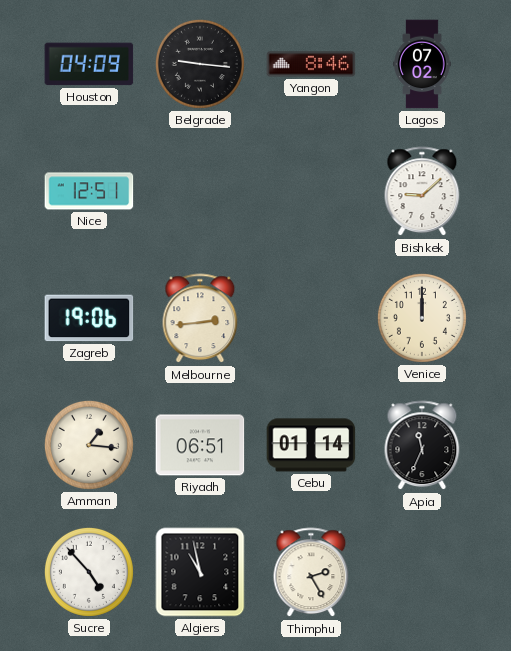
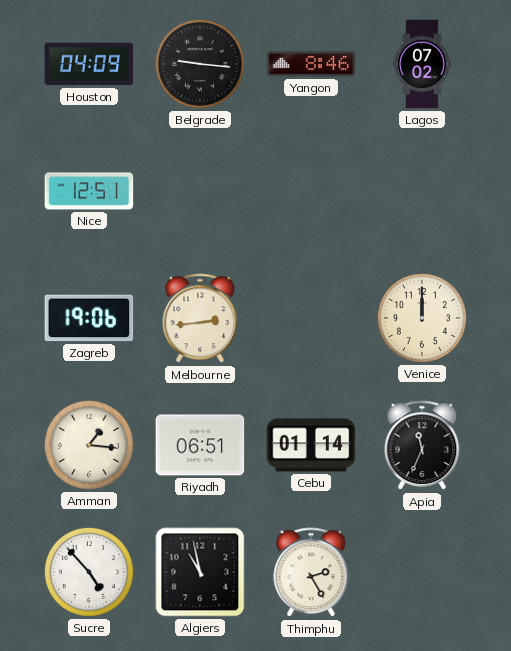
Bishkek: 9:08 -> none
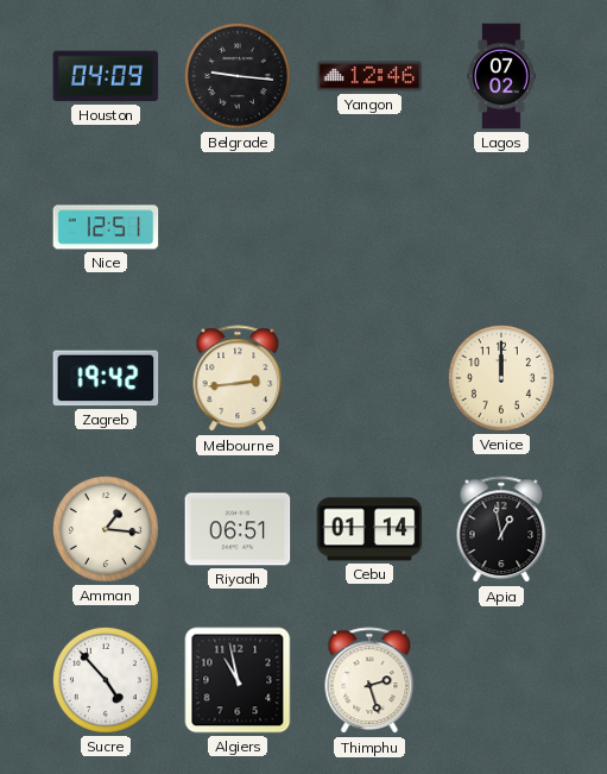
Yangon: 8:46 -> 12:46
Zagreb: 19:06 -> 19:42
Apia: 11:34 -> 12:58
Thimphu: 2:25 -> 2:27
